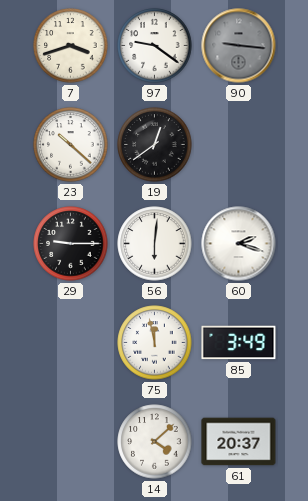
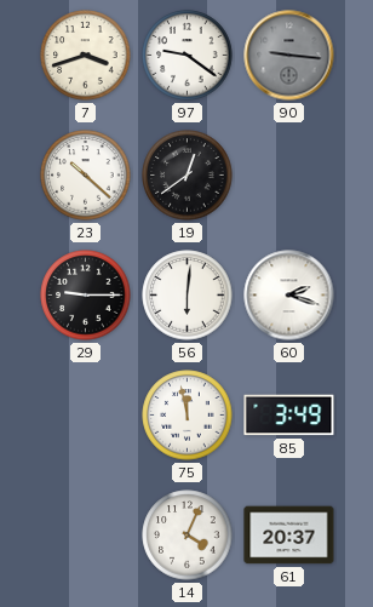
14: 4:08 -> 4:04
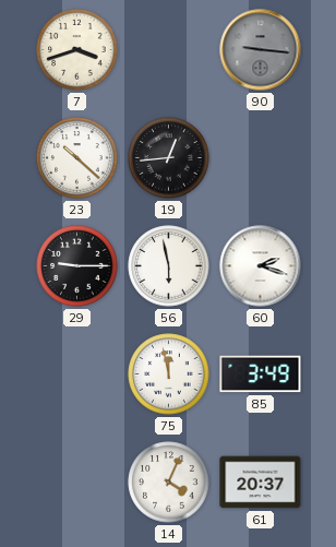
97: 9:21 -> none
19: 12:39 -> 12:44
56: 6:01 -> 5:58
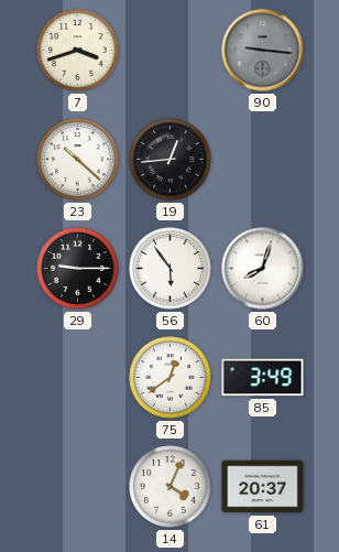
56: 5:58 -> 5:54
60: 2:18 -> 8:03
75: 11:58 -> 12:39
